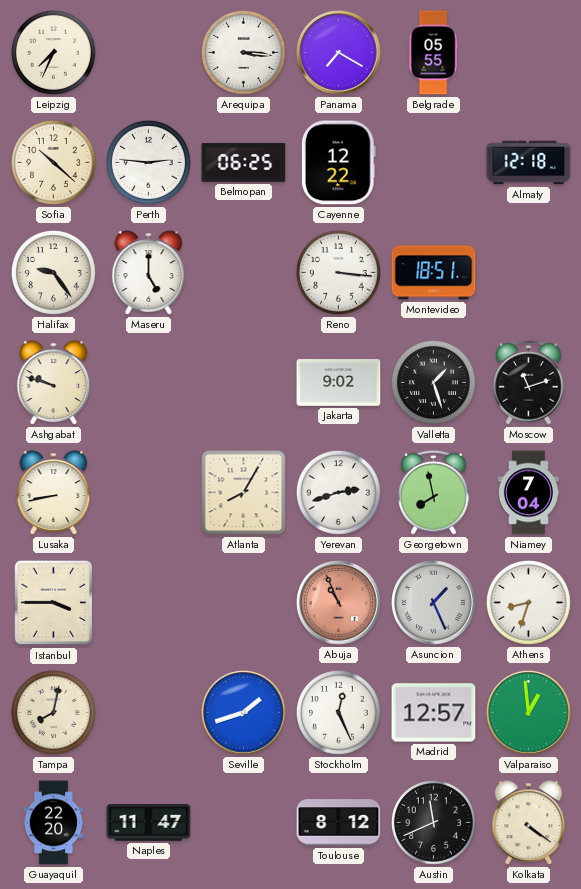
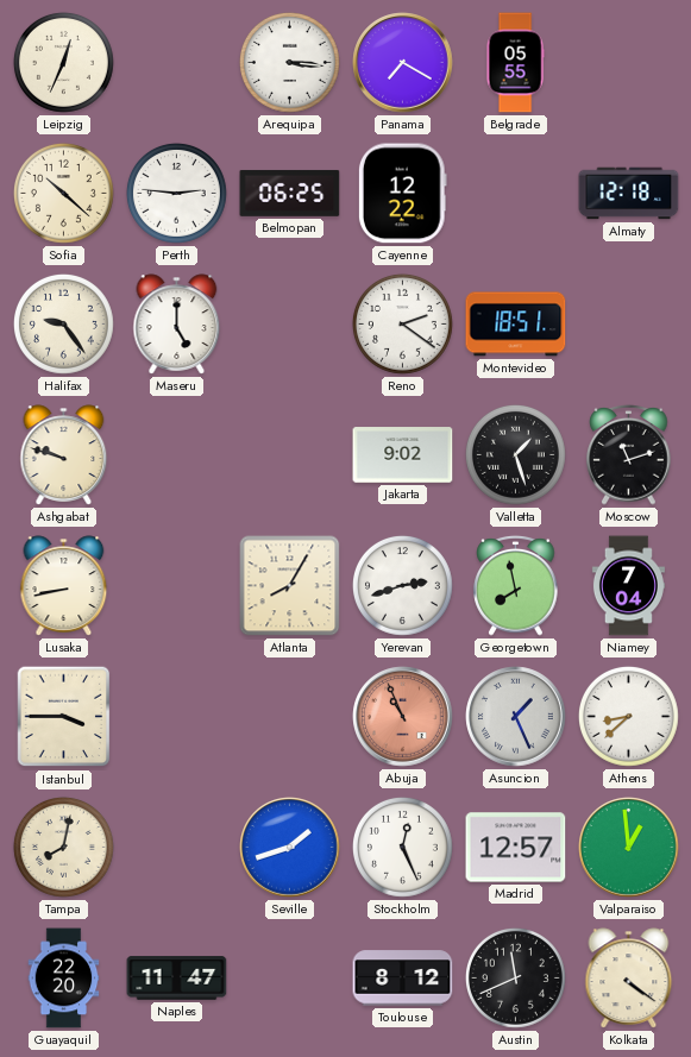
Leipzig: 7:34 -> 12:34
Reno: 3:16 -> 2:21
Athens: 8:33 -> 8:38
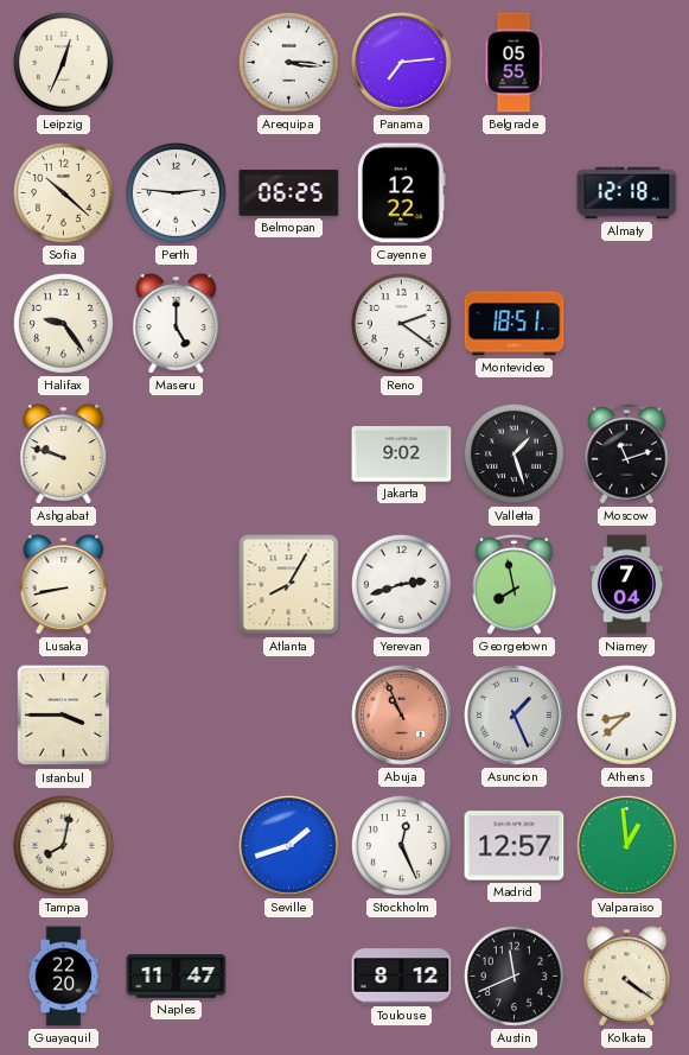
Panama: 7:20 -> 7:14
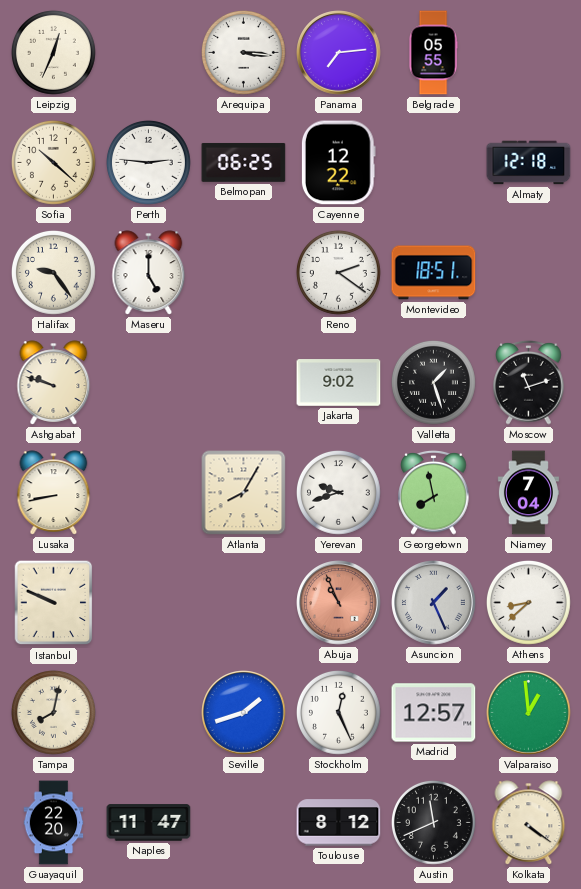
Yerevan: 2:42 -> 9:42
Istanbul: 3:45 -> 9:49
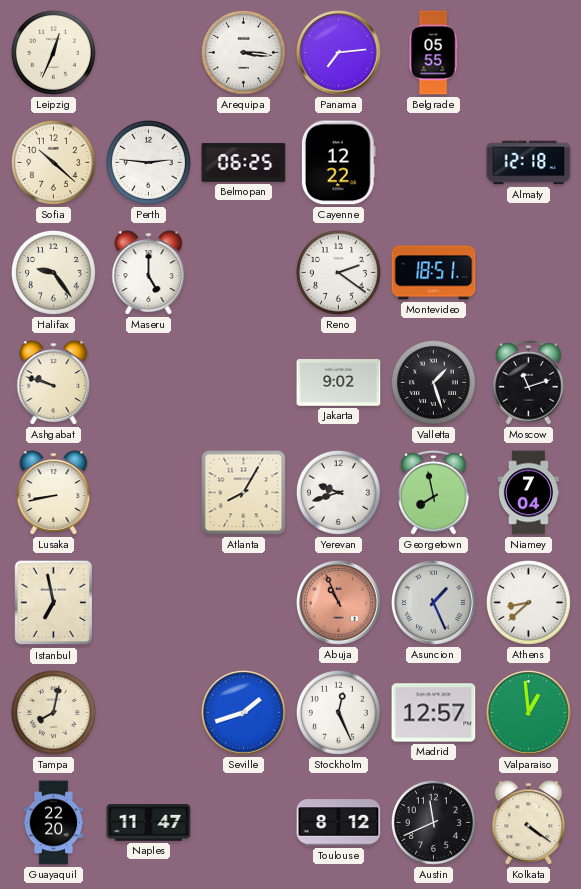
Istanbul: 9:49 -> 6:58
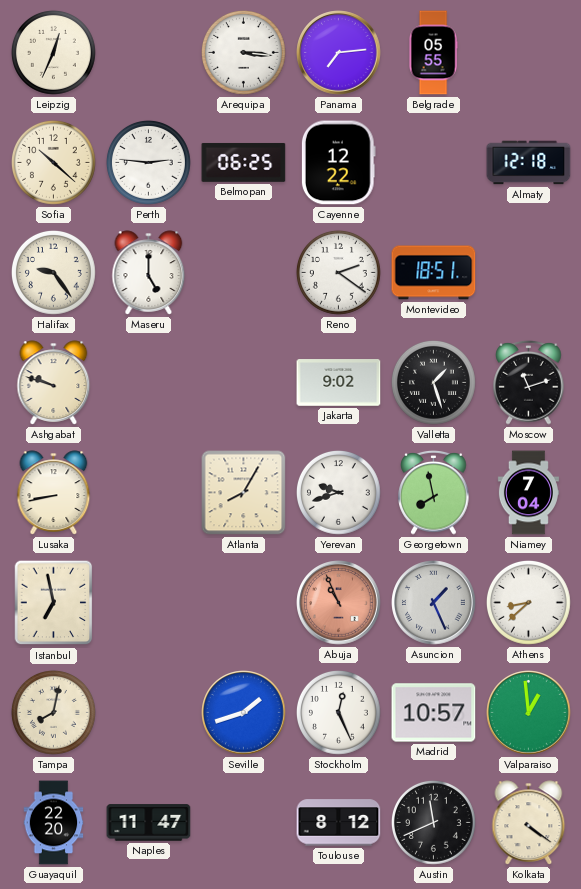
Madrid: 12:57 -> 10:57
